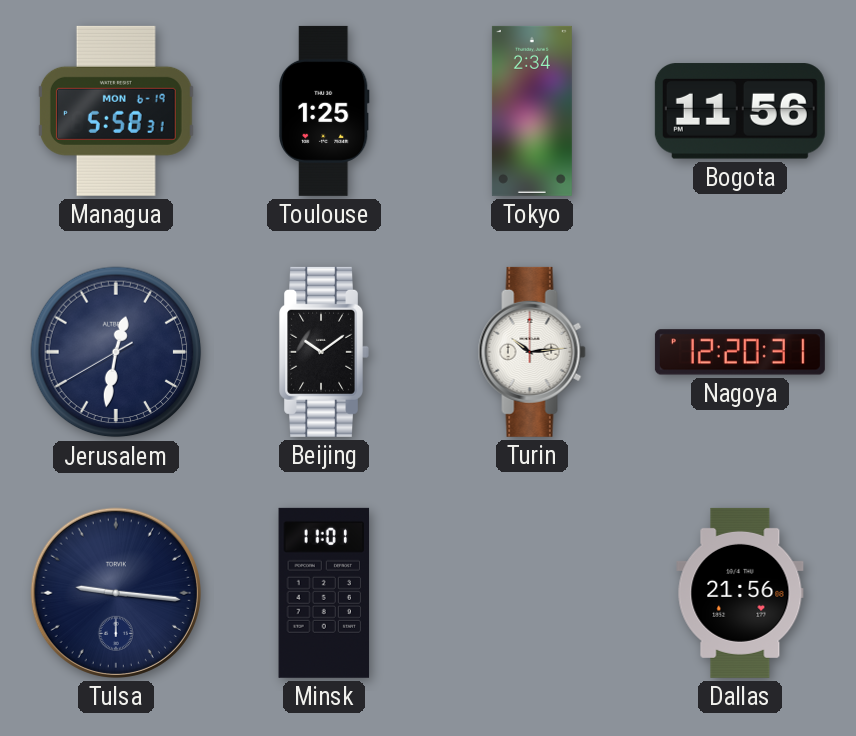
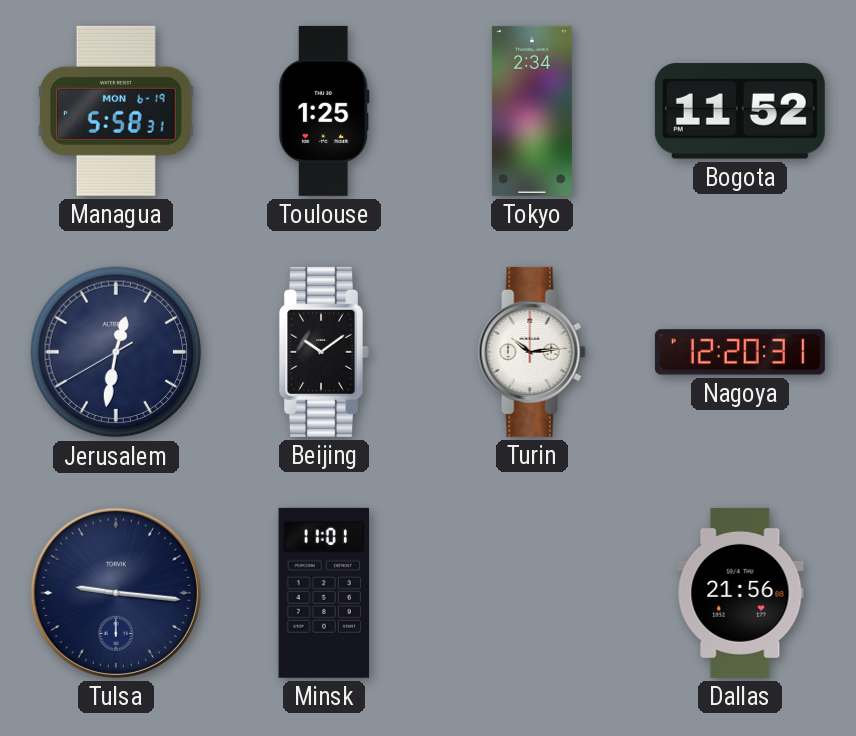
Bogota: 11:56 -> 11:52
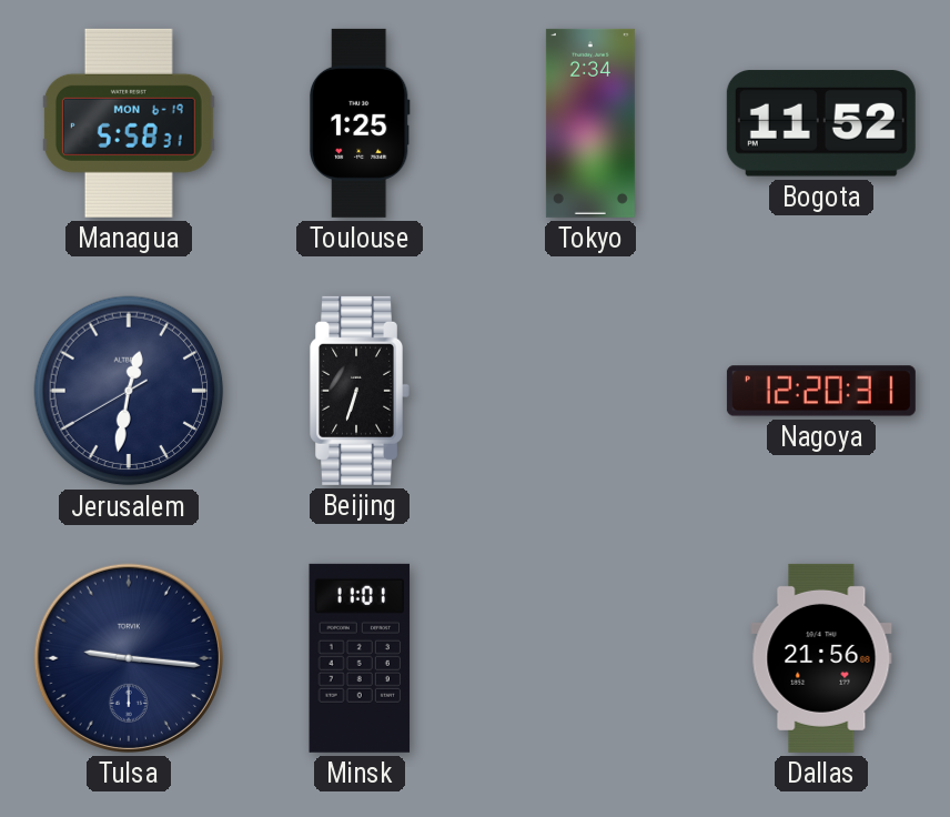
Beijing: 10:09 -> 6:33
Turin: 10:14 -> none
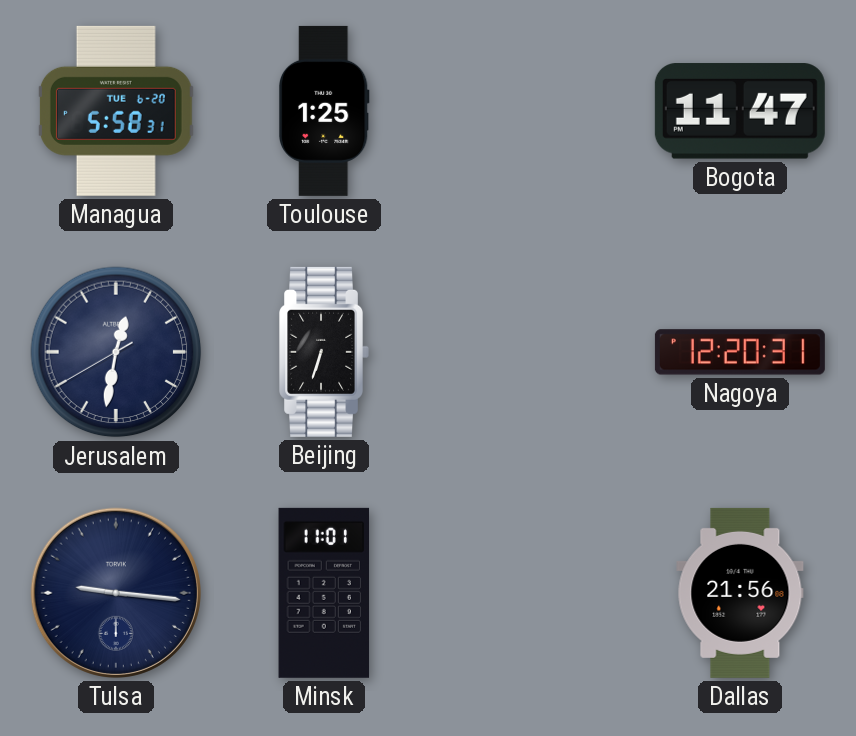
Managua date: MON 6-19 -> TUE 6-20
Tokyo: 2:34 -> none
Bogota: 11:52 -> 11:47
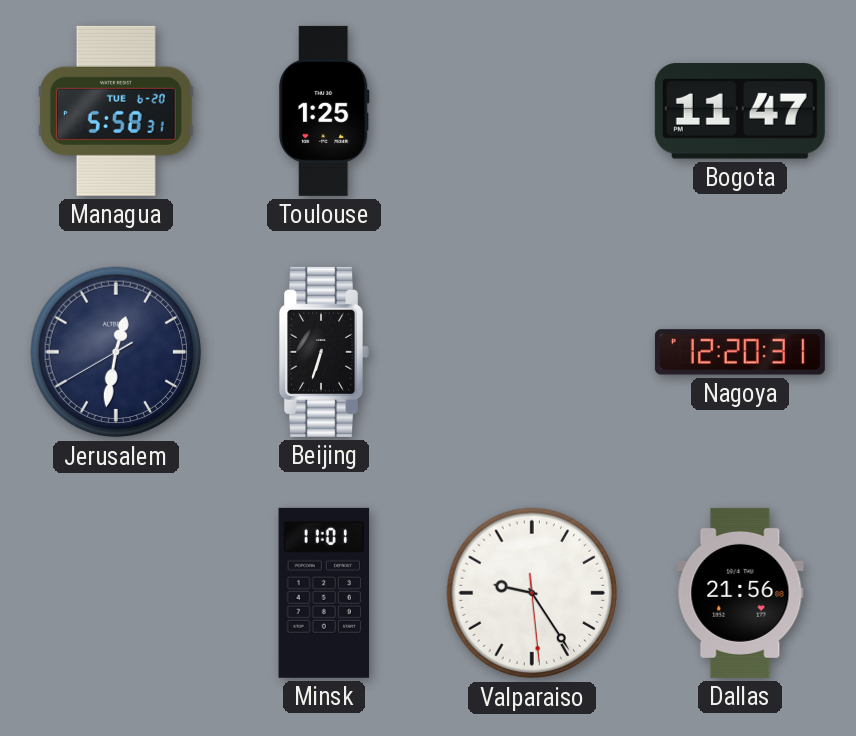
Tulsa: 9:16 -> none
Valparaiso: none -> 9:24
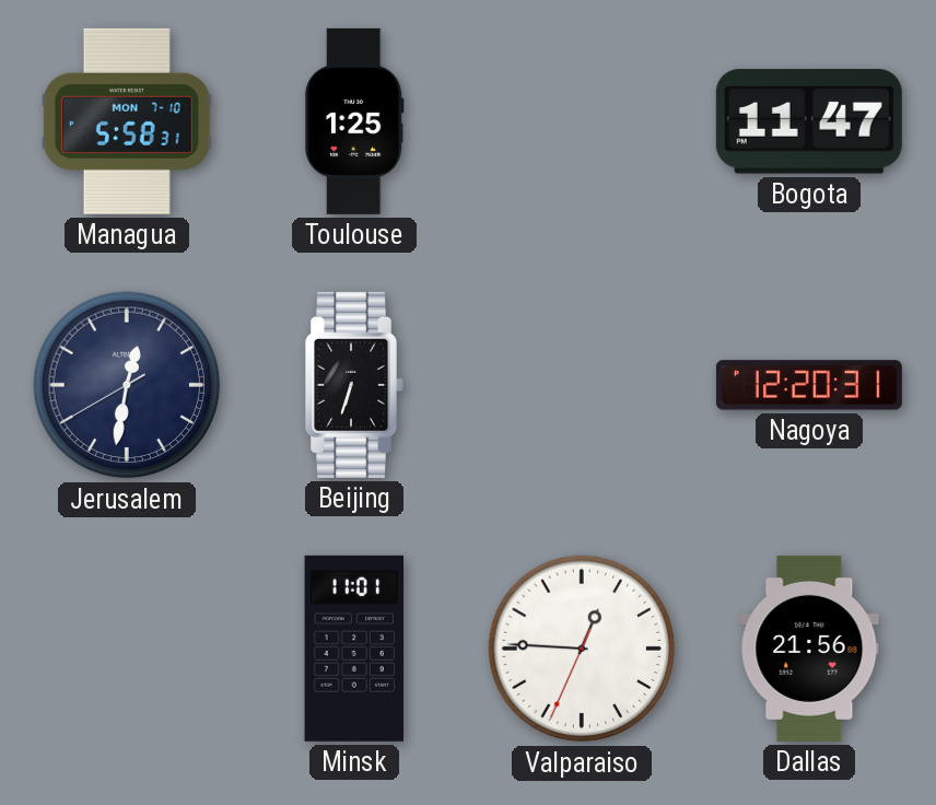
Managua date: TUE 6-20 -> MON 7-10
Valparaiso: 9:24 -> 12:45
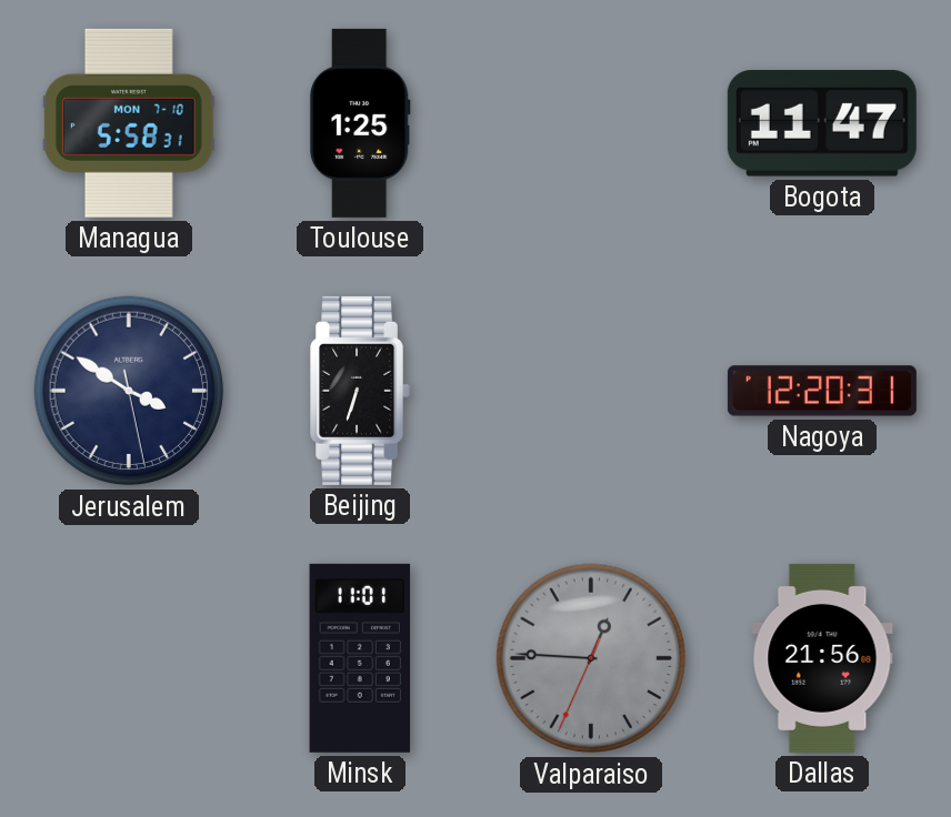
Jerusalem: 12:31 -> 3:50
Valparaiso dial: white -> grey
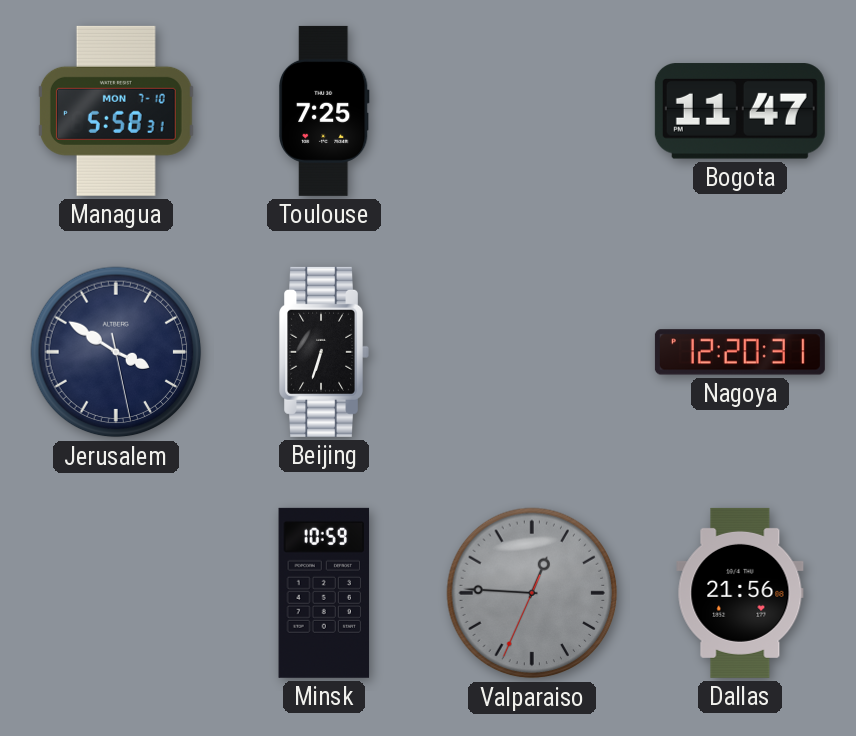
Toulouse: 1:25 -> 7:25
Minsk: 11:01 -> 10:59
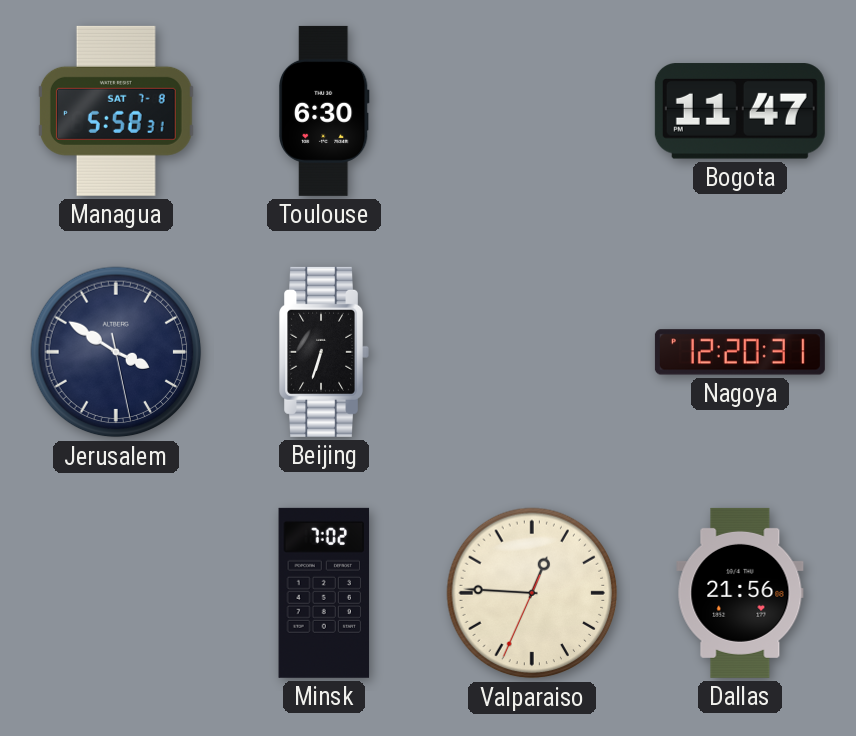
Managua date: MON 7-10 -> SAT 7-8
Toulouse: 7:25 -> 6:30
Minsk: 10:59 -> 7:02
Valparaiso dial: grey -> cream
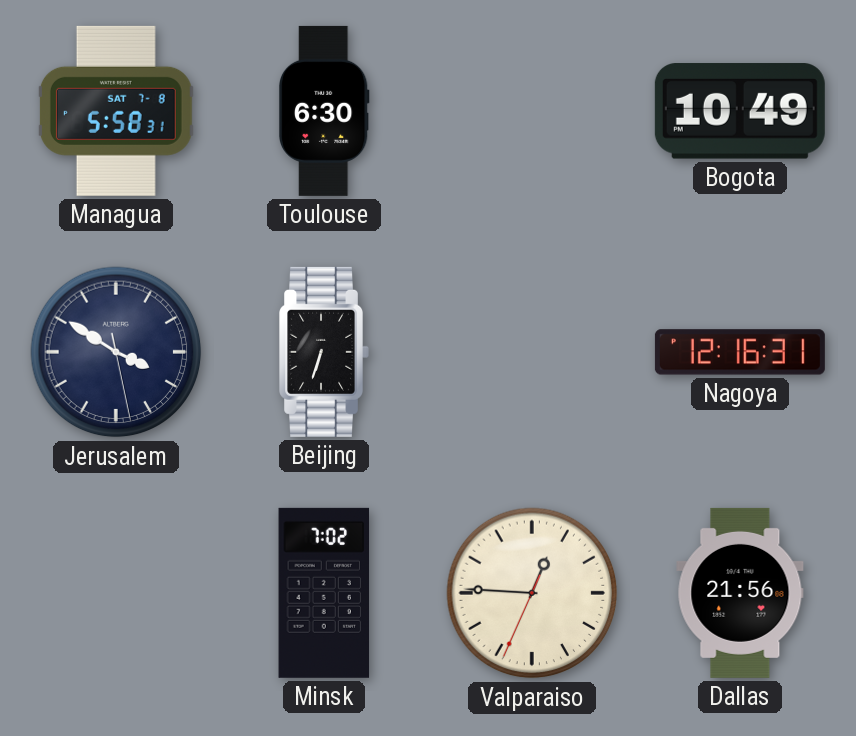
Bogota: 11:47 -> 10:49
Nagoya: 12:20 -> 12:16
